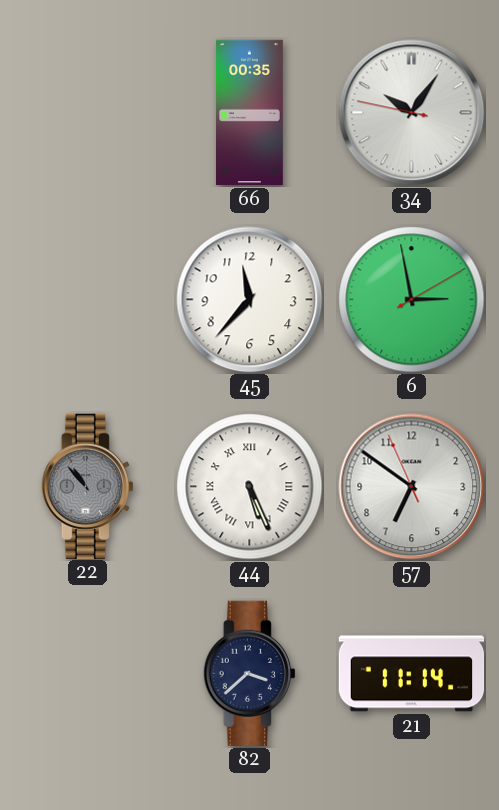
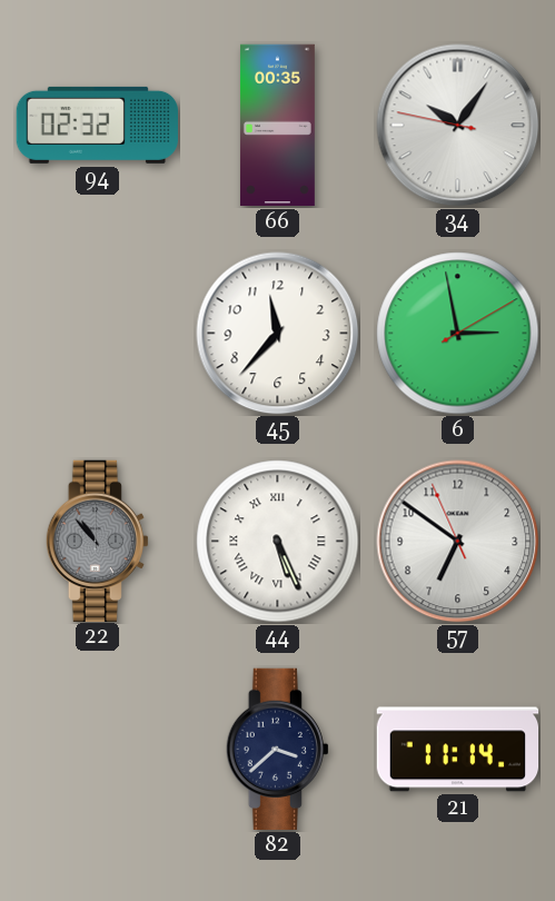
94: none -> 02:32
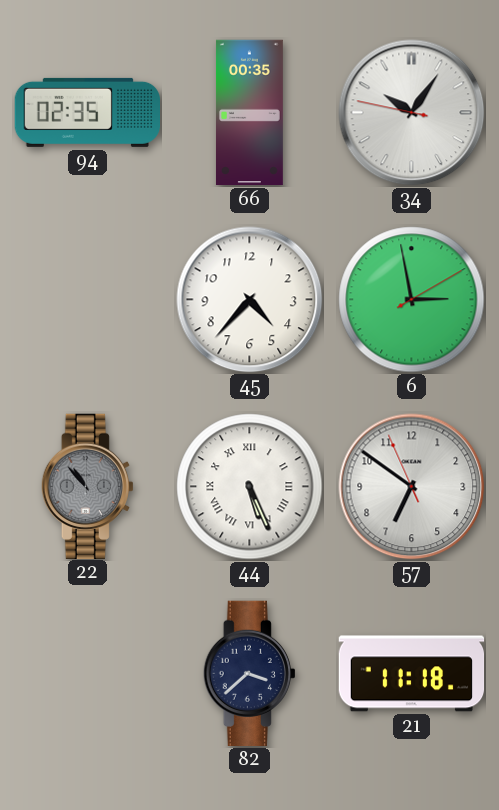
94: 02:32 -> 02:35
45: 11:37 -> 4:37
21: 11:14 -> 11:18
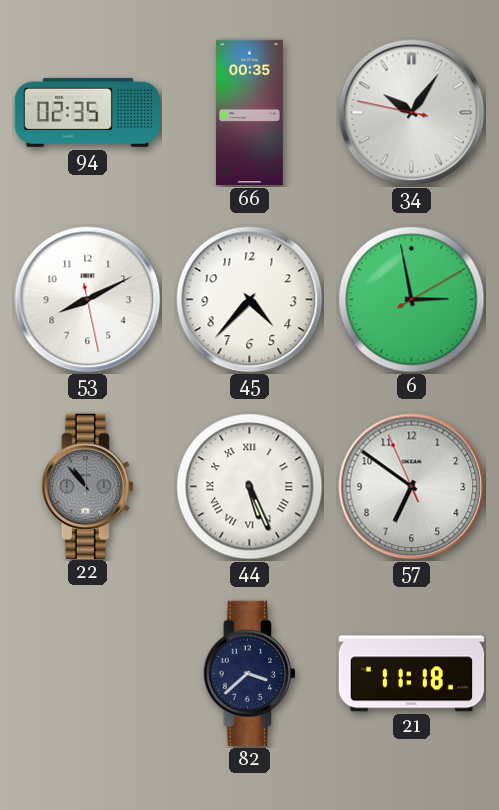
53: none -> 8:10
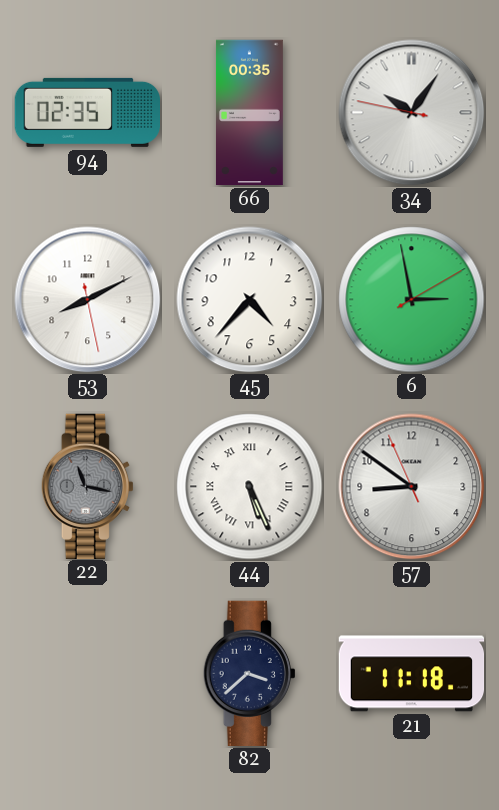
22: 10:53 -> 11:17
57: 6:50 -> 8:50
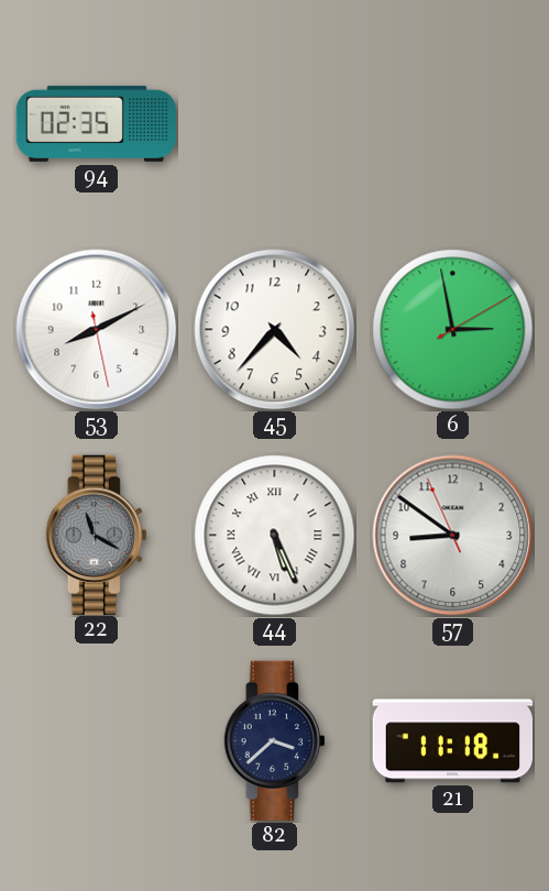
66: 00:35 -> none
34: 10:05 -> none
22: 11:17 -> 11:20
